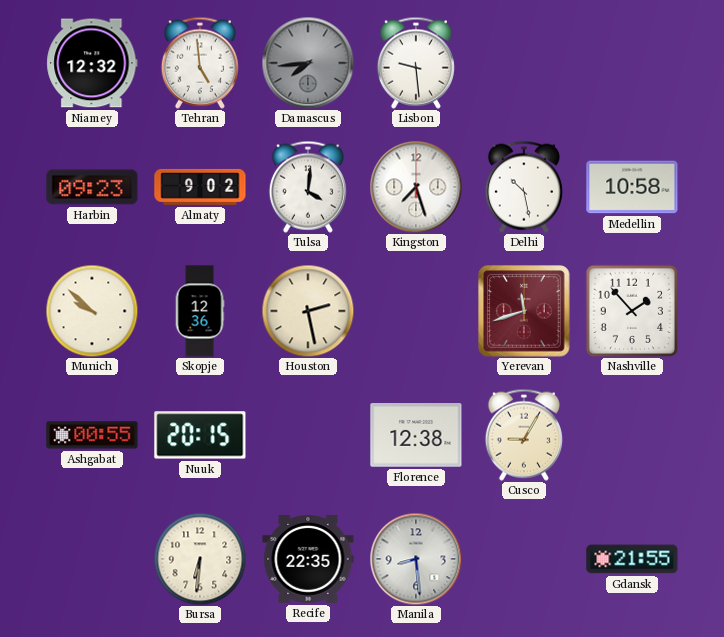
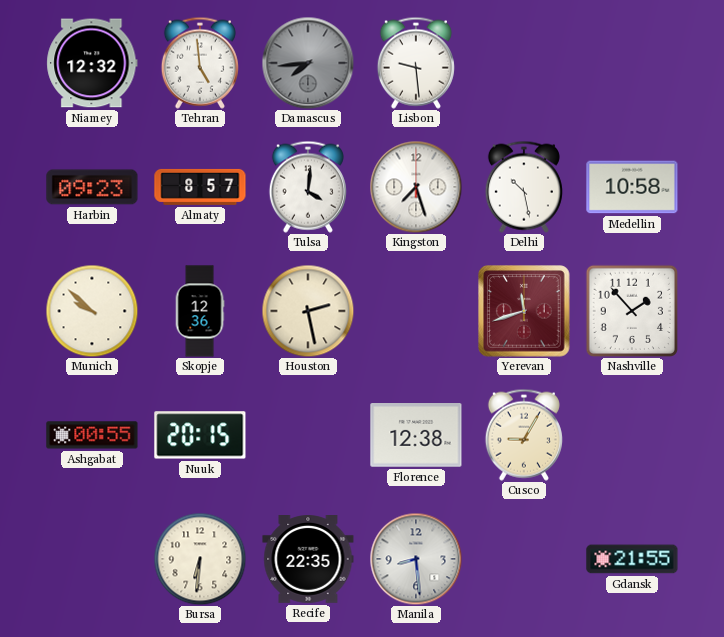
Almaty: 9:02 -> 8:57
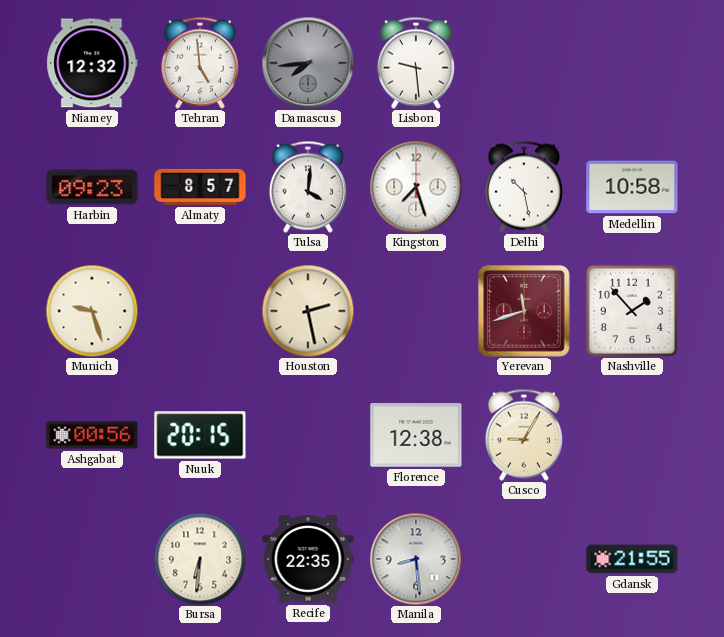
Munich: 9:52 -> 9:27
Skopje: 12:36 -> none
Ashgabat: 00:55 -> 00:56
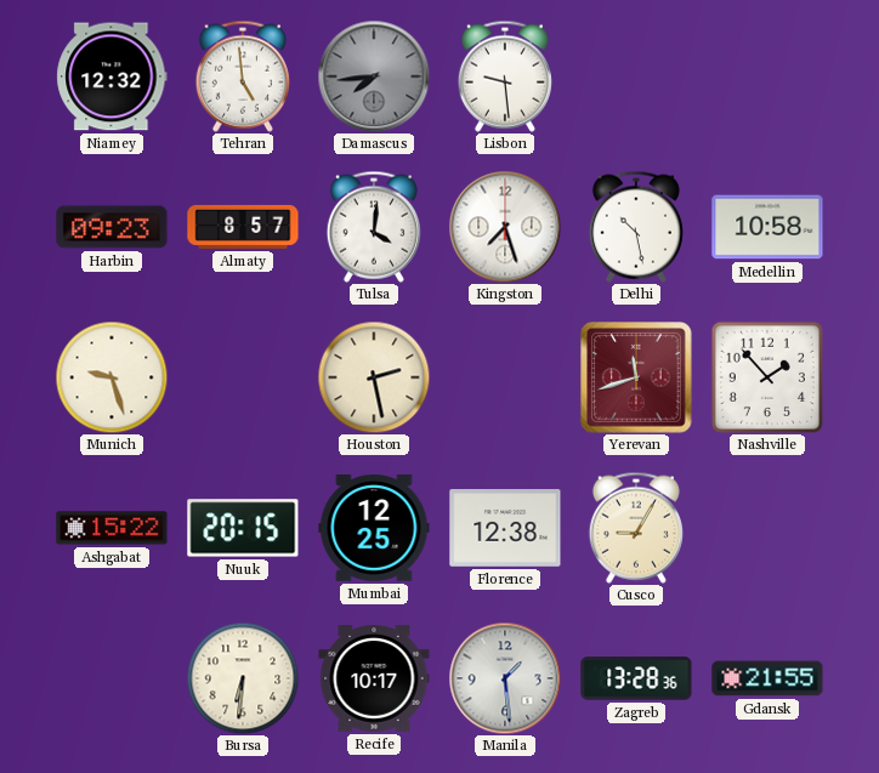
Ashgabat: 00:56 -> 15:22
Mumbai: none -> 12:25
Recife: 22:35 -> 10:17
Manila: 8:29 -> 1:29
Zagreb: none -> 13:28
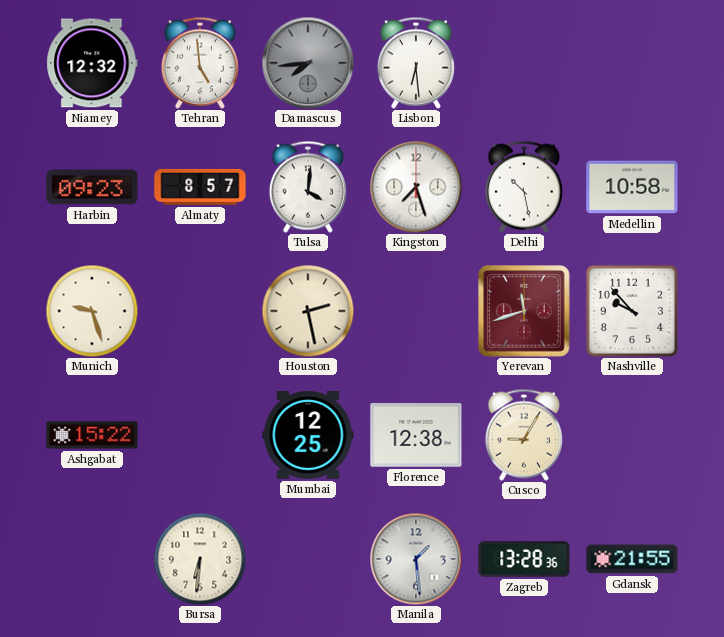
Lisbon: 9:29 -> 6:29
Nashville: 1:53 -> 9:53
Nuuk: 20:15 -> none
Recife: 10:17 -> none
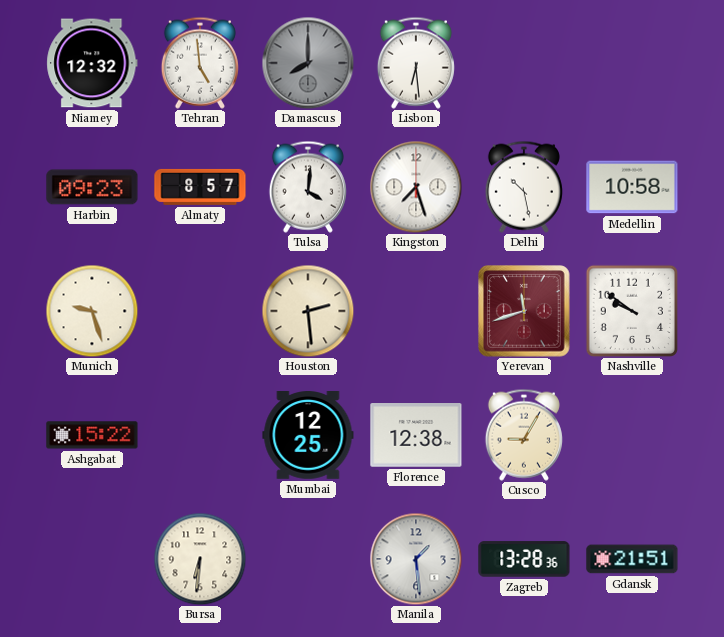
Damascus: 7:44 -> 8:00
Houston: 2:28 -> 2:29
Nashville: 9:53 -> 9:51
Gdansk: 21:55 -> 21:51
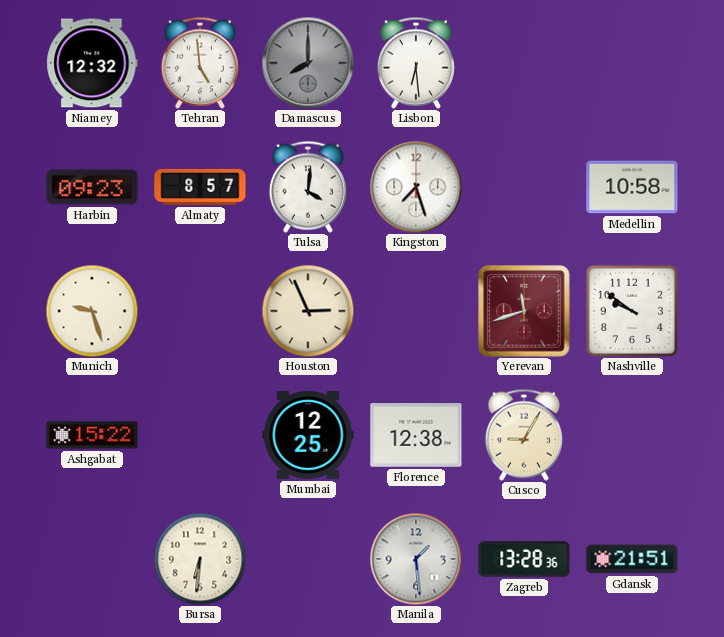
Delhi: 10:28 -> none
Houston: 2:29 -> 2:56
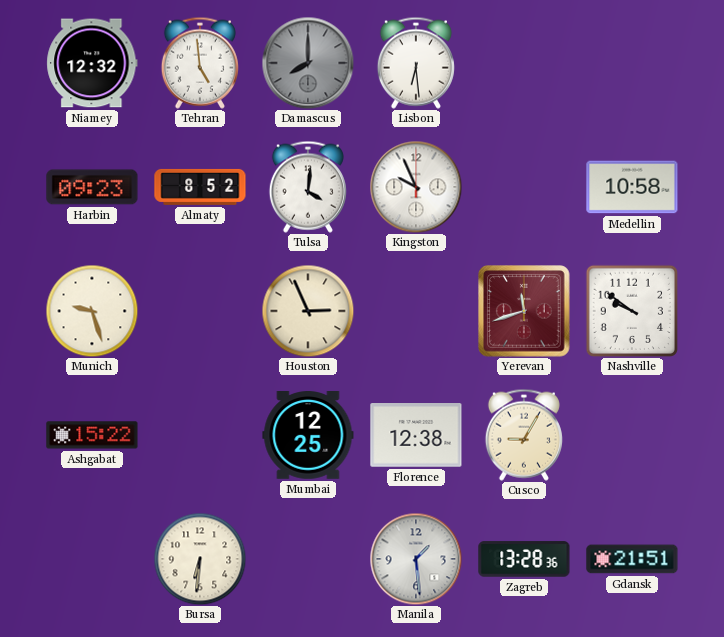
Almaty: 8:57 -> 8:52
Kingston: 7:27 -> 9:56
